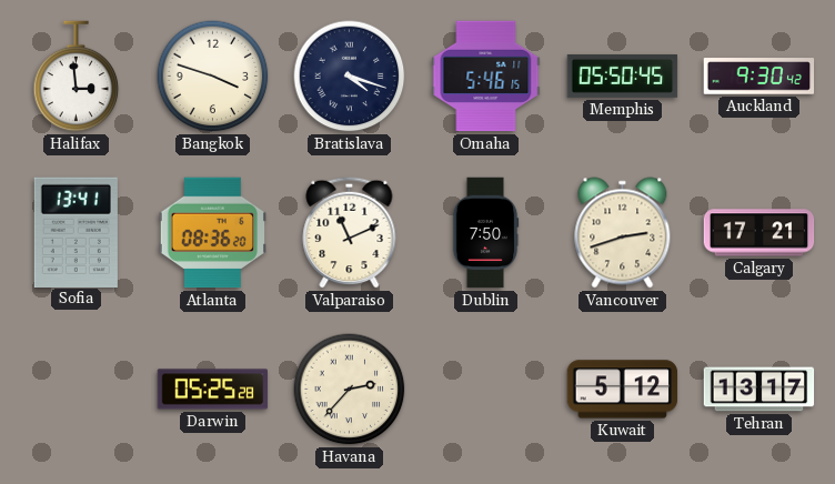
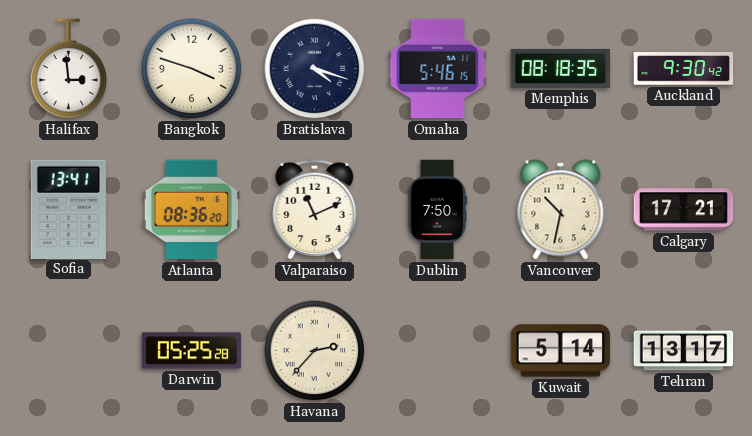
Memphis: 05:50 -> 08:18
Vancouver: 2:42 -> 10:32
Kuwait: 5:12 -> 5:14
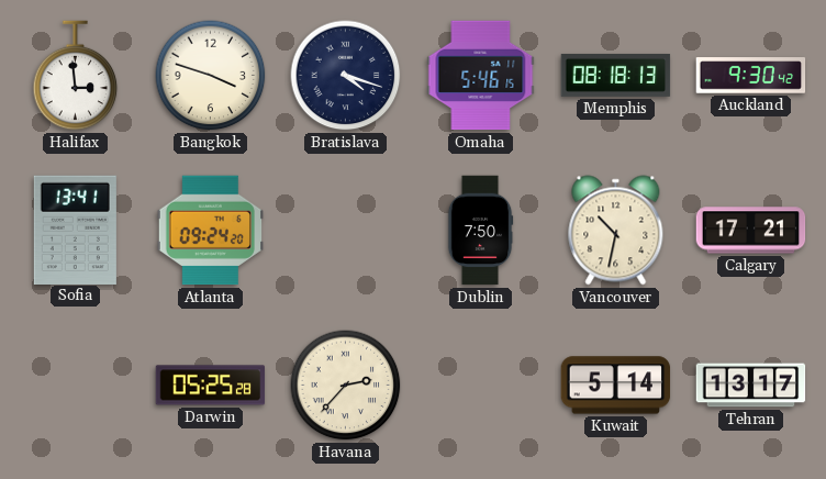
Memphis: 08:18:35 -> 08:18:13
Atlanta: 08:36 -> 09:24
Valparaiso: 11:11 -> none
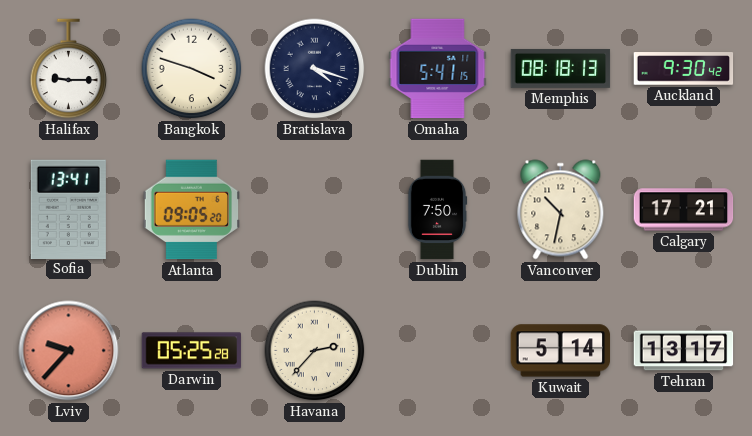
Halifax: 2:59 -> 9:15
Omaha: 5:46 -> 5:41
Atlanta: 09:24 -> 09:05
Lviv: none -> 9:37
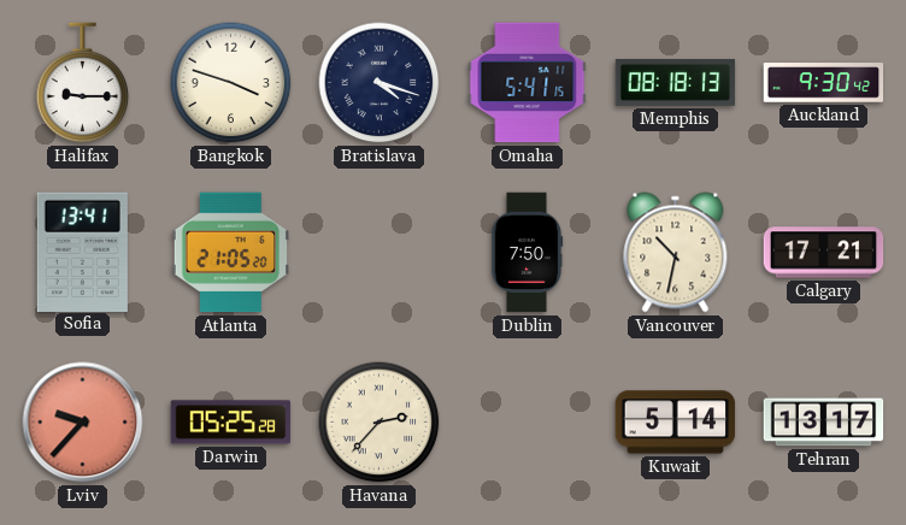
Atlanta: 09:05 -> 21:05
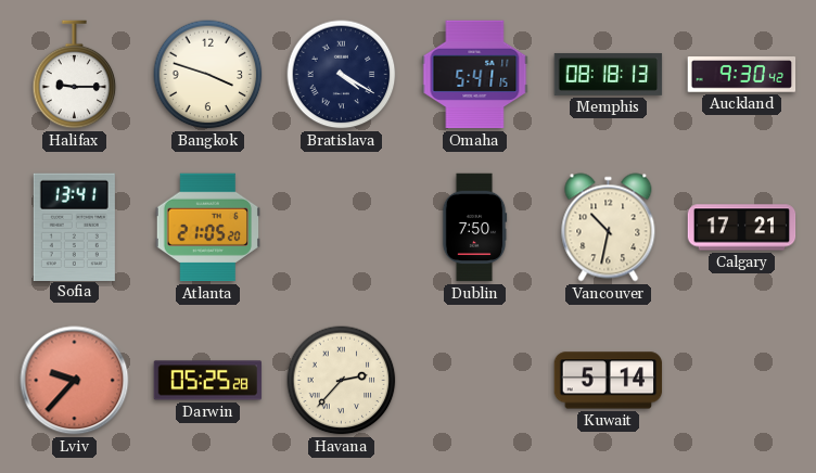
Bratislava: 4:18 -> 4:20
Tehran: 13:17 -> none
